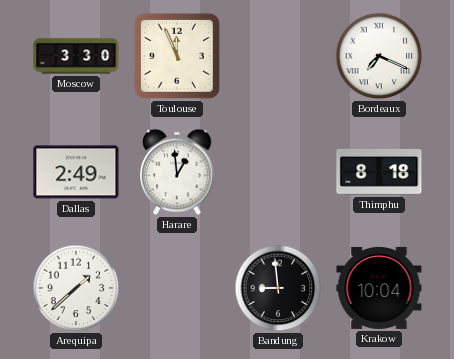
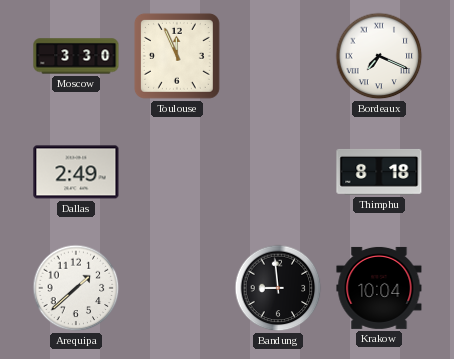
Harare: 12:59 -> none
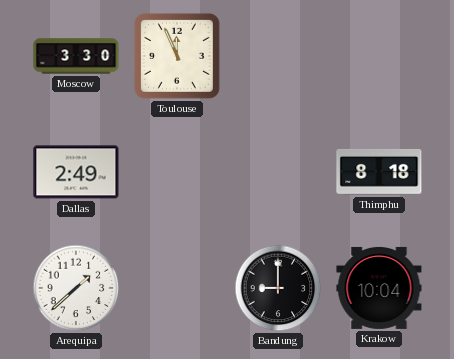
Bordeaux: 7:19 -> none
Bandung: 8:59 -> 9:00
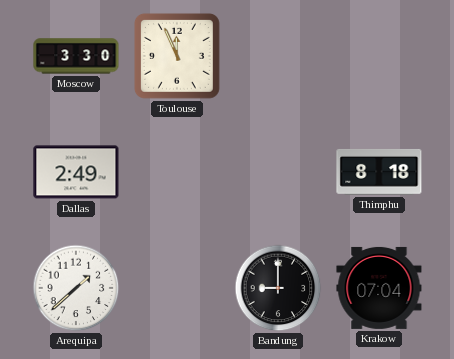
Krakow: 10:04 -> 07:04
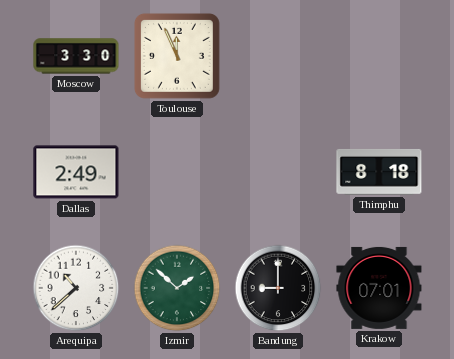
Arequipa: 1:38 -> 10:38
Izmir: none -> 1:52
Krakow: 07:04 -> 07:01
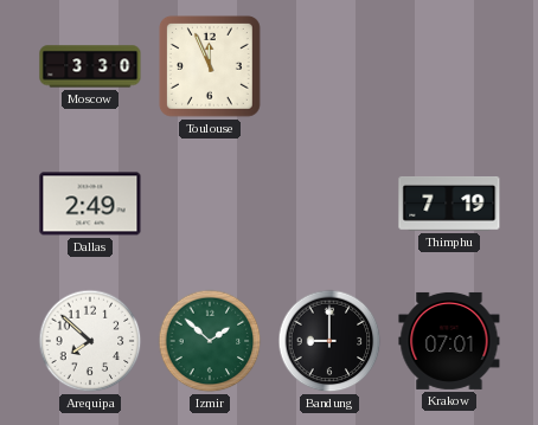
Thimphu: 8:18 -> 7:19
Arequipa: 10:38 -> 7:52
